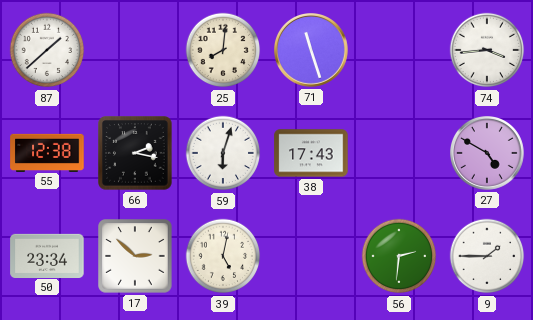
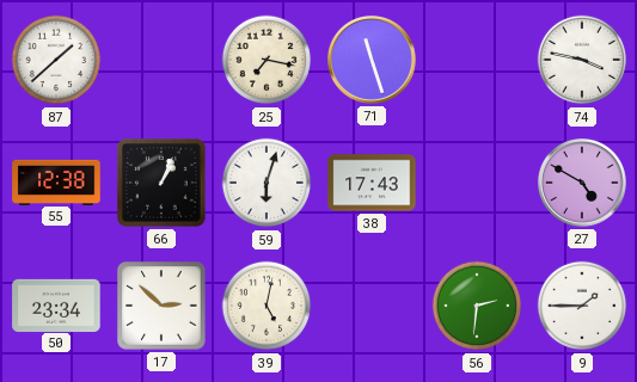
25: 8:01 -> 7:17
74: 3:44 -> 3:47
66: 2:17 -> 1:04
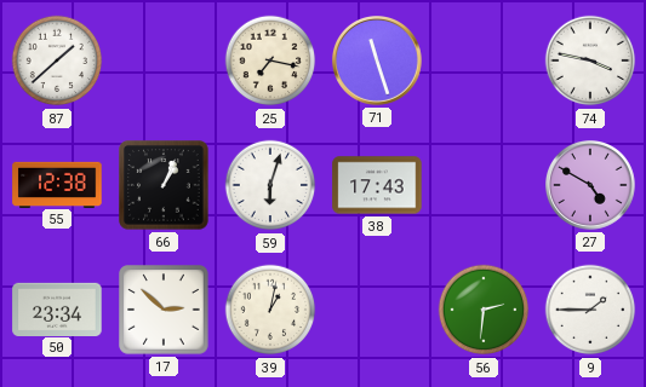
39: 5:02 -> 1:02
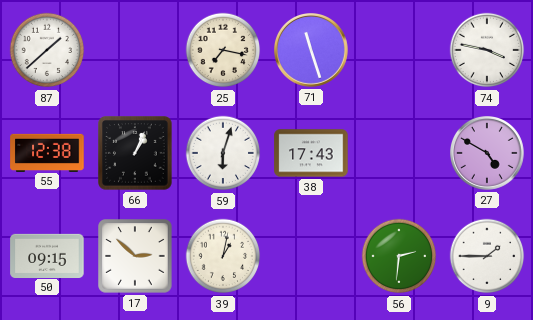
50: 23:34 -> 09:15
